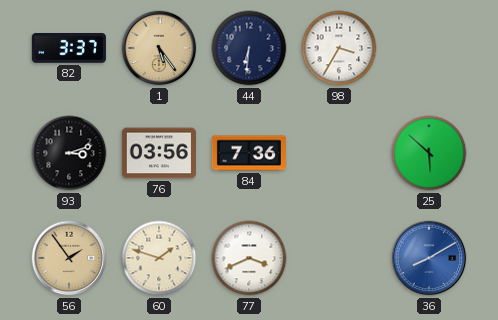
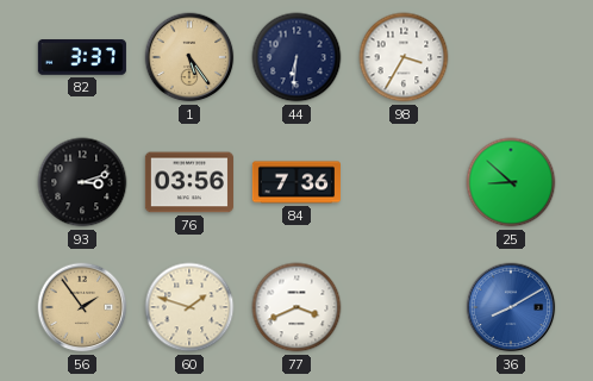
25: 5:52 -> 8:52
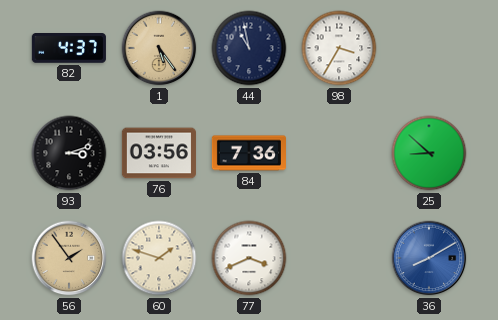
82: 3:37 -> 4:37
44: 6:31 -> 10:58
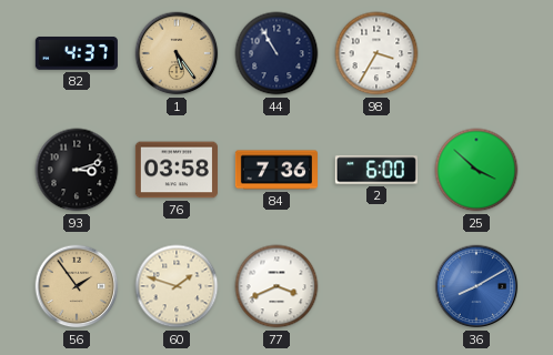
44: 10:58 -> 10:55
76: 03:56 -> 03:58
2: none -> 6:00
25: 8:52 -> 3:52
